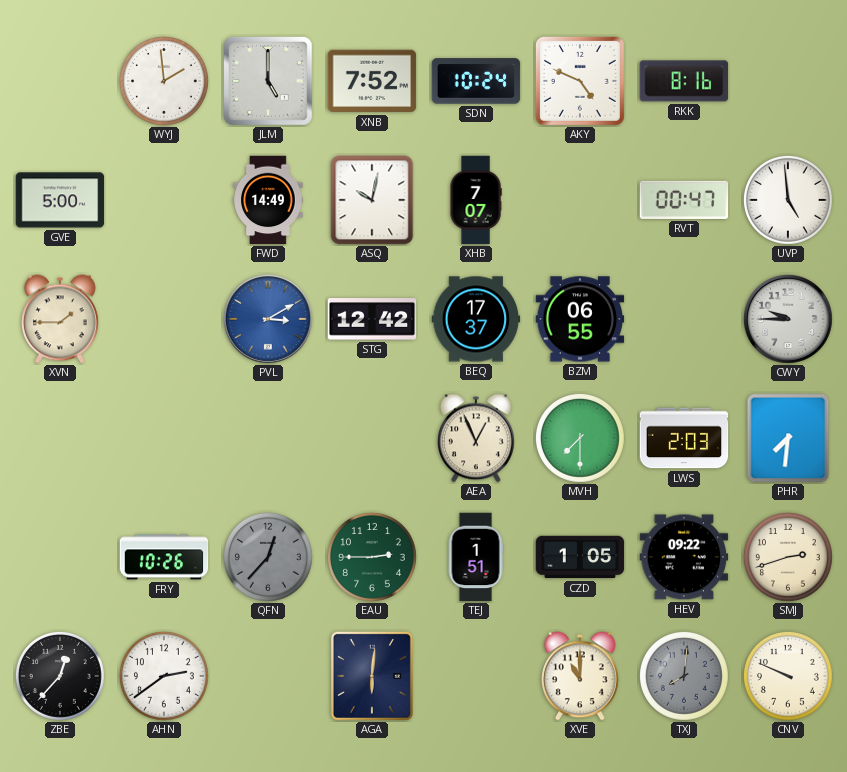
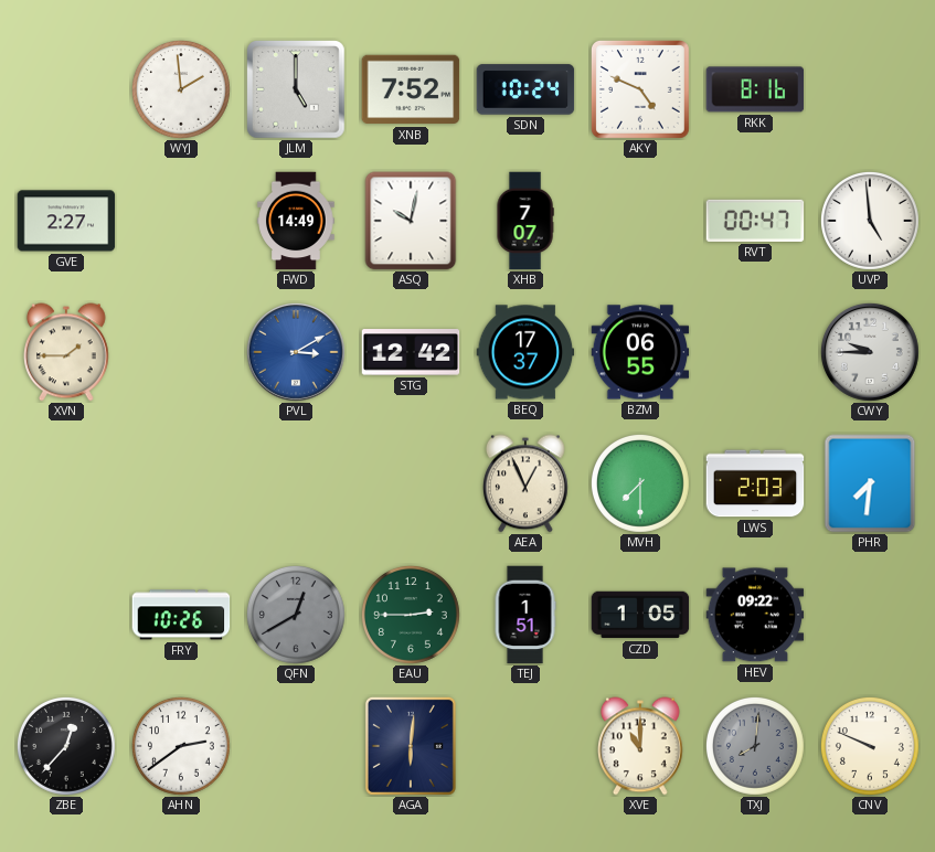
GVE: 5:00 -> 2:27
QFN: 12:37 -> 12:40
SMJ: 2:42 -> none
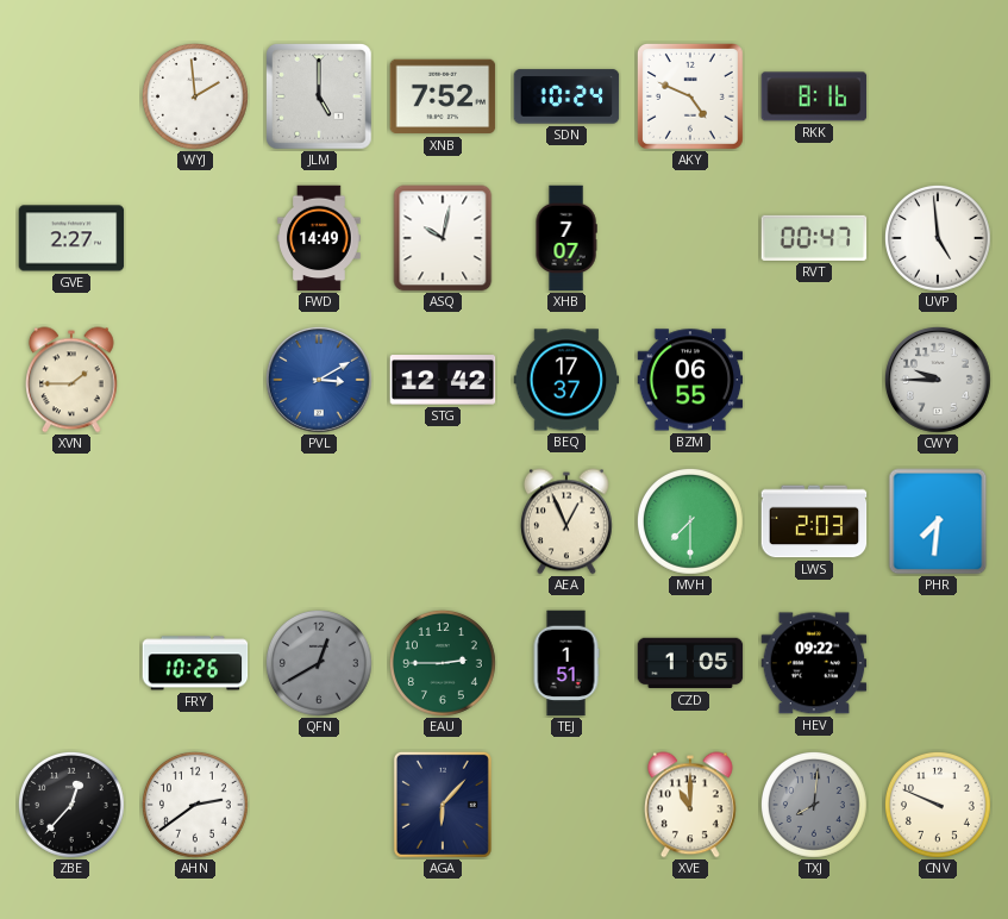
AGA: 6:01 -> 6:07
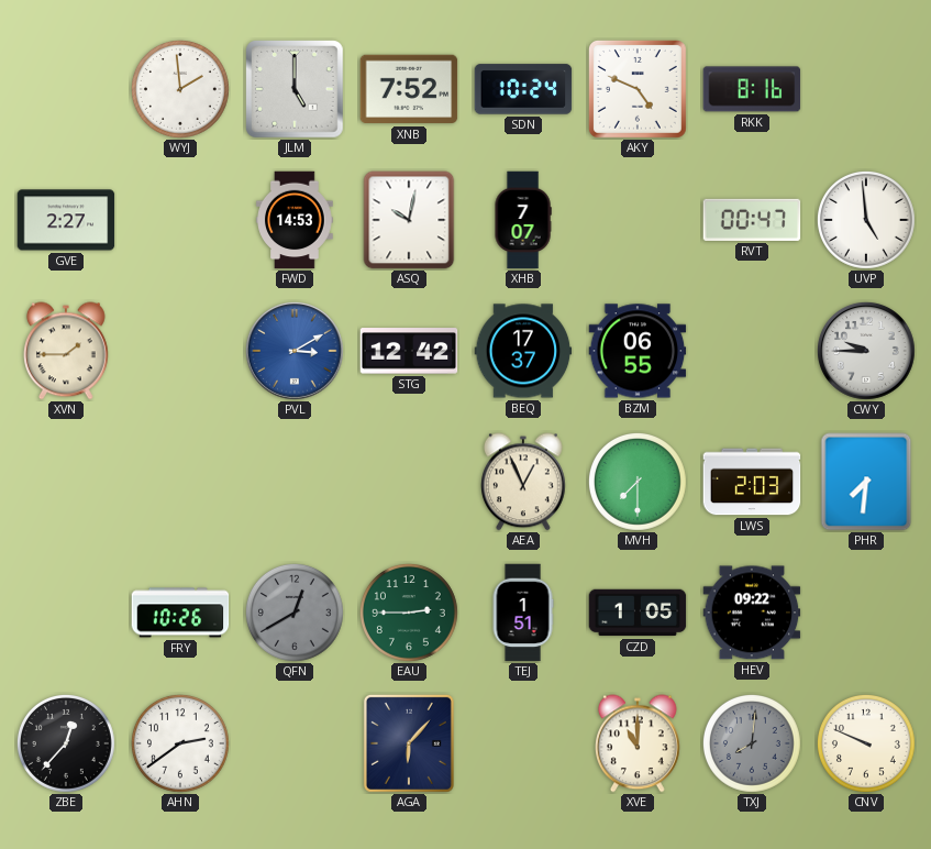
FWD: 14:49 -> 14:53
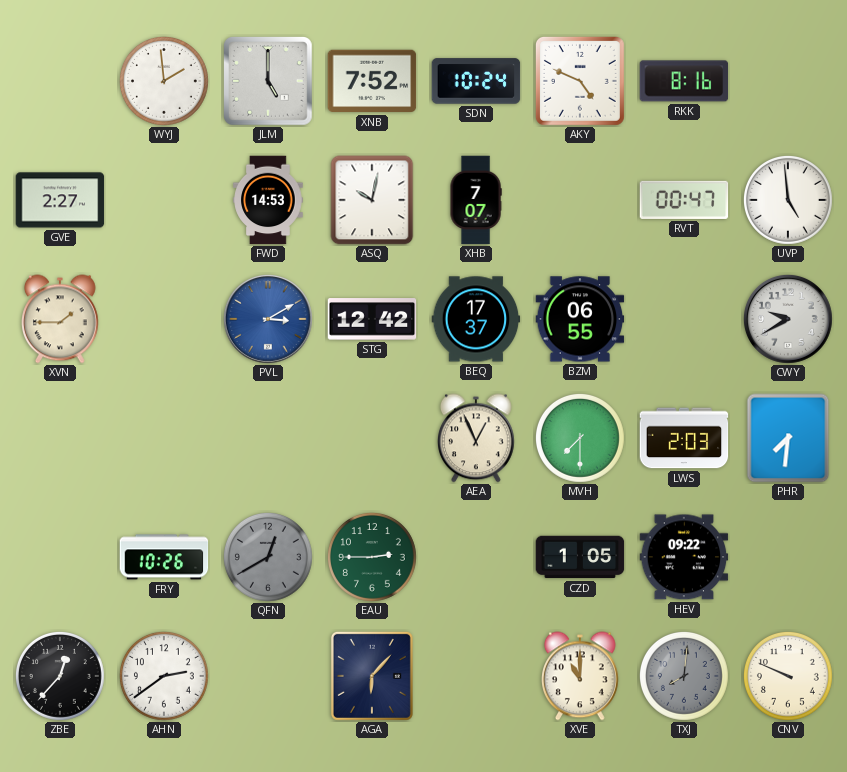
CWY: 9:45 -> 9:40
TEJ: 1:51 -> none
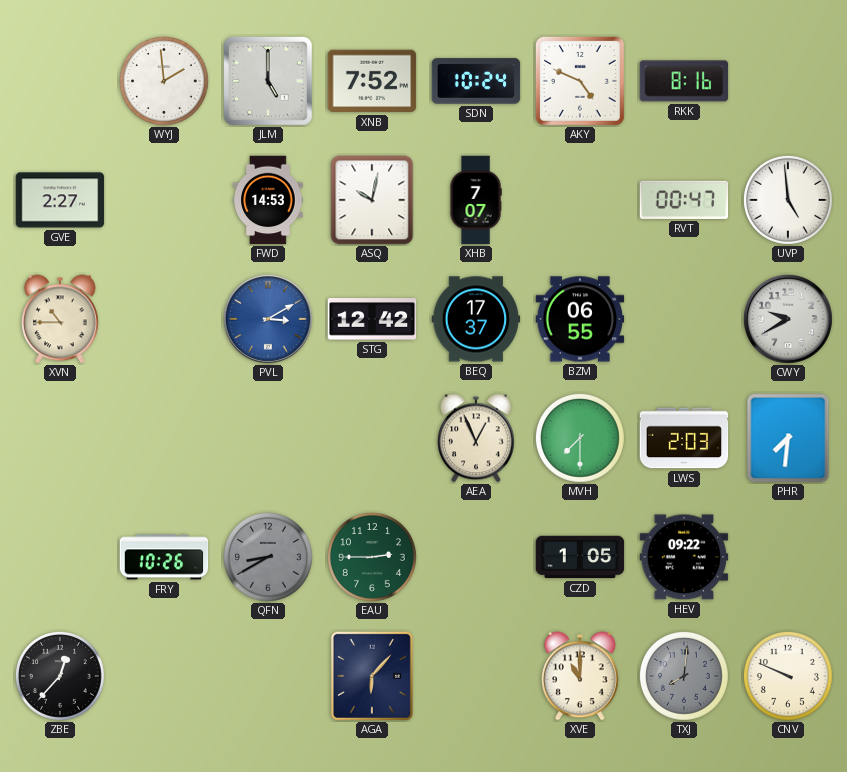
XVN: 1:45 -> 10:45
QFN: 12:40 -> 8:40
AHN: 2:39 -> none
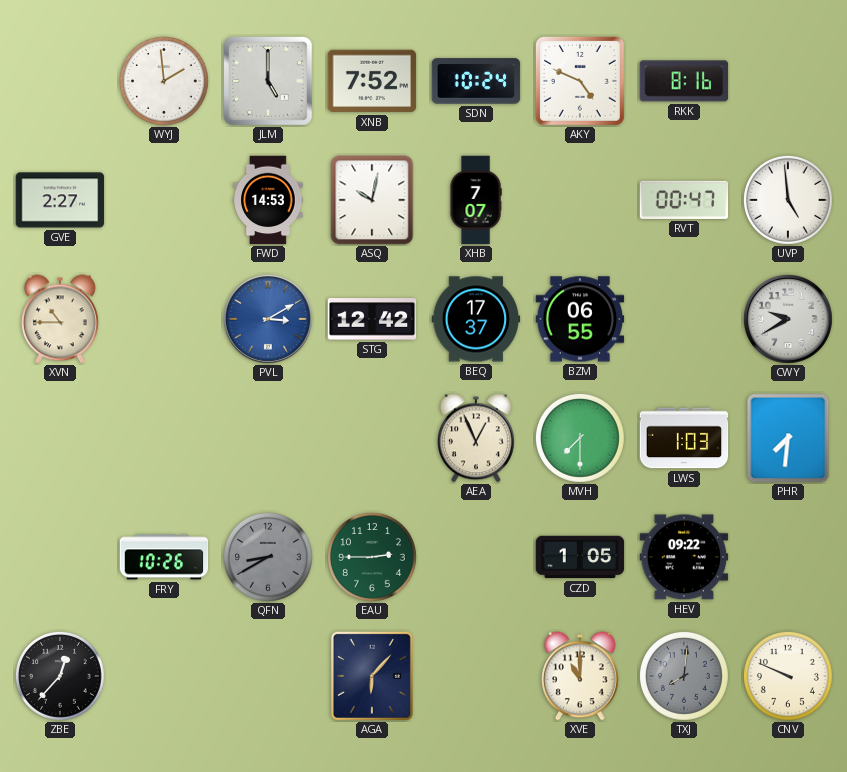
LWS: 2:03 -> 1:03
